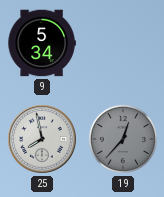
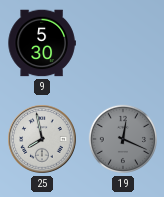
9: 5:34 -> 5:30
19: 12:37 -> 12:19
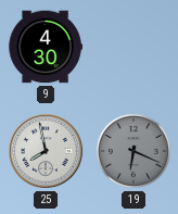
9: 5:30 -> 4:30
19: 12:19 -> 6:19
